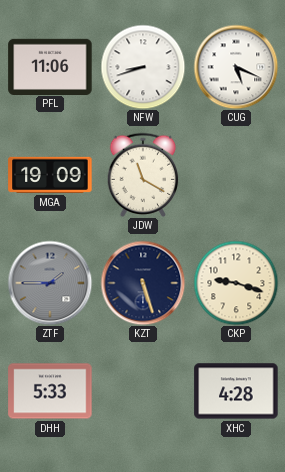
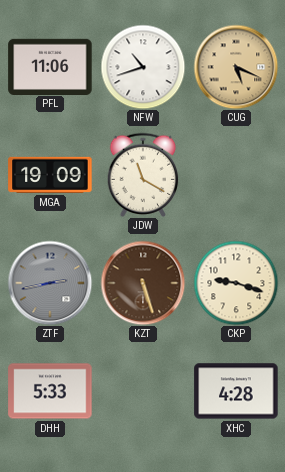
NFW: 8:42 -> 10:42
CUG dial: white -> champagne
ZTF: 1:45 -> 2:43
KZT dial: navy -> brown
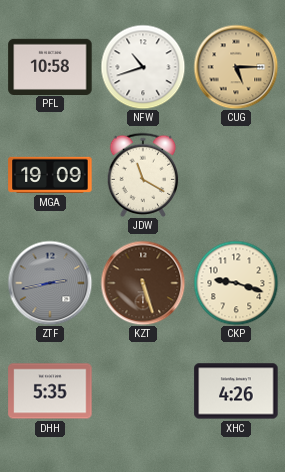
PFL: 11:06 -> 10:58
CUG: 5:19 -> 5:15
DHH: 5:33 -> 5:35
XHC: 4:28 -> 4:26
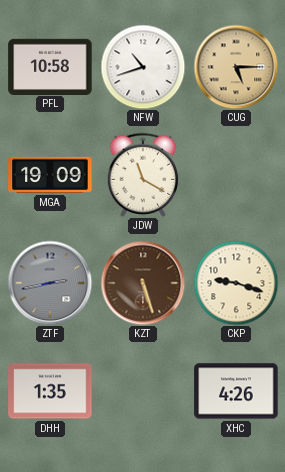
DHH: 5:35 -> 1:35
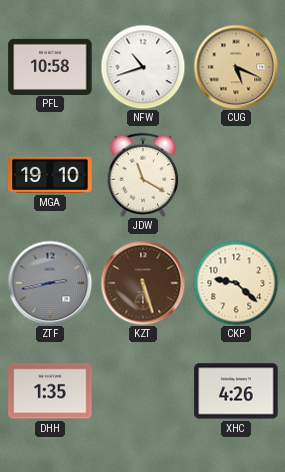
CUG: 5:15 -> 5:19
MGA: 19:09 -> 19:10
CKP: 9:18 -> 9:22
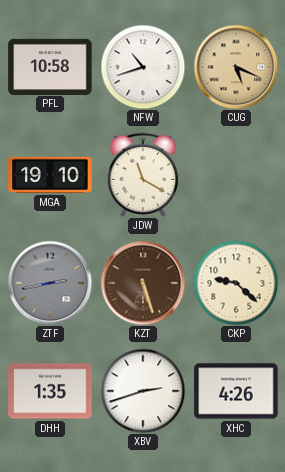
XBV: none -> 2:42
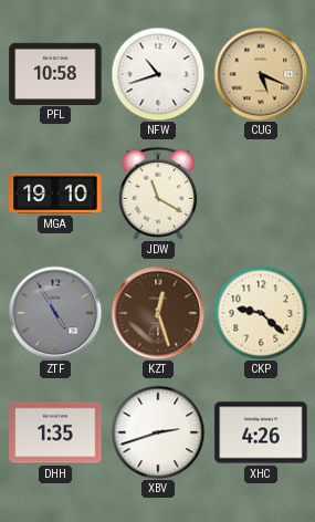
ZTF: 2:43 -> 4:55
KZT: 5:27 -> 12:27
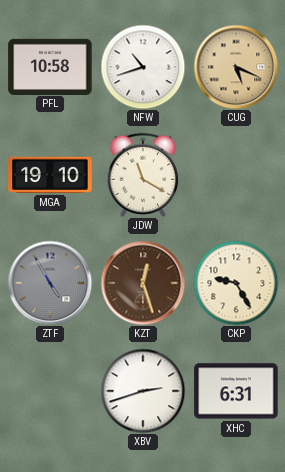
CKP: 9:22 -> 9:25
DHH: 1:35 -> none
XHC: 4:26 -> 6:31
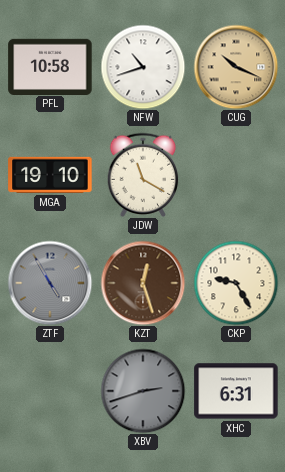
CUG: 5:19 -> 10:19
XBV dial: white -> grey
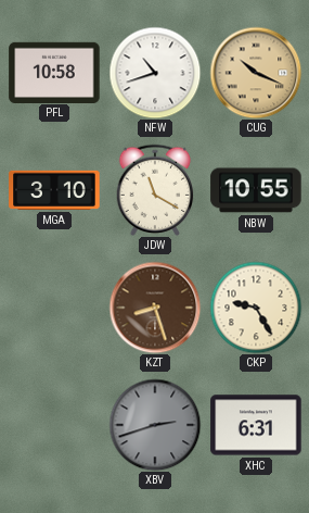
MGA: 19:10 -> 3:10
NBW: none -> 10:55
ZTF: 4:55 -> none
KZT: 12:27 -> 8:27
